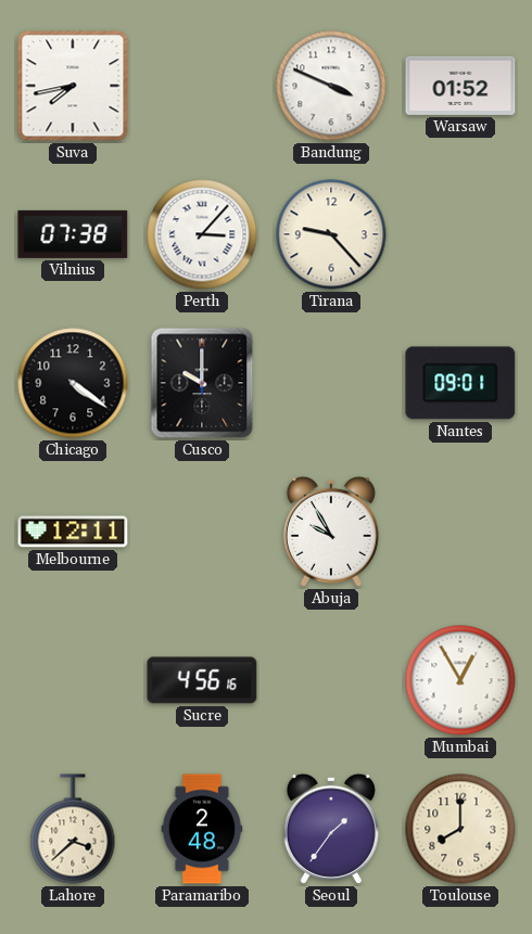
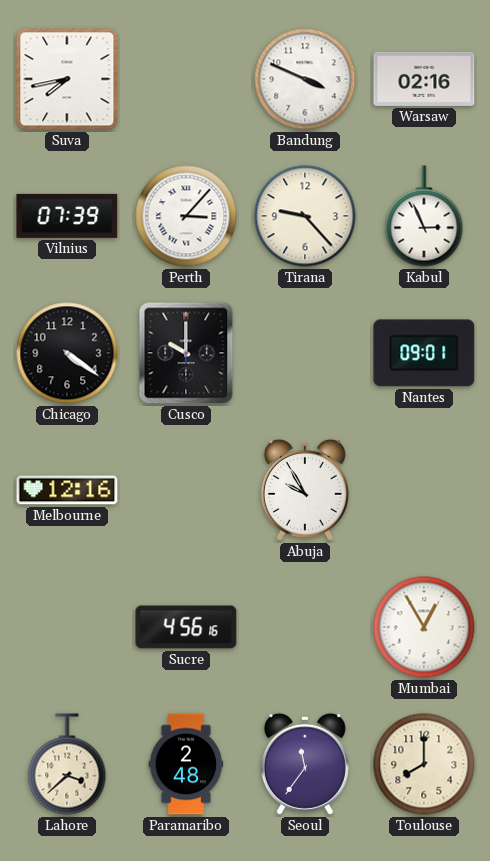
Warsaw: 01:52 -> 02:16
Vilnius: 07:38 -> 07:39
Kabul: none -> 2:56
Melbourne: 12:11 -> 12:16
Seoul: 1:36 -> 11:36
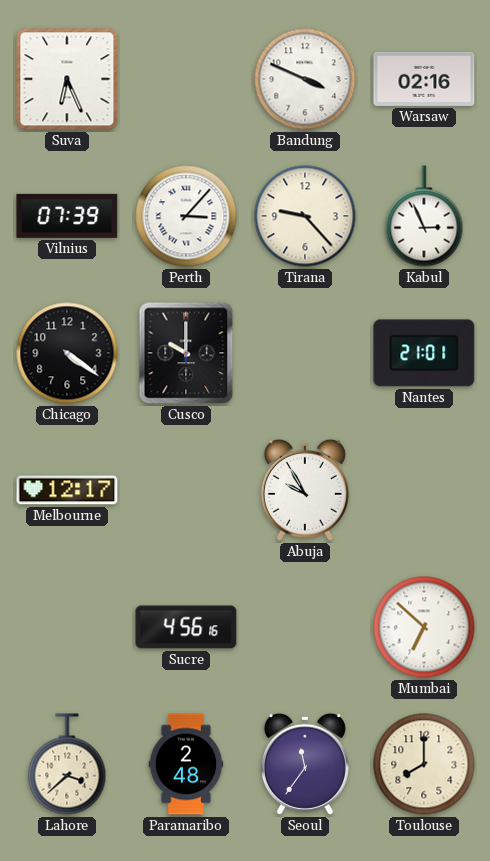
Suva: 7:43 -> 6:26
Nantes: 09:01 -> 21:01
Melbourne: 12:16 -> 12:17
Mumbai: 12:55 -> 6:52
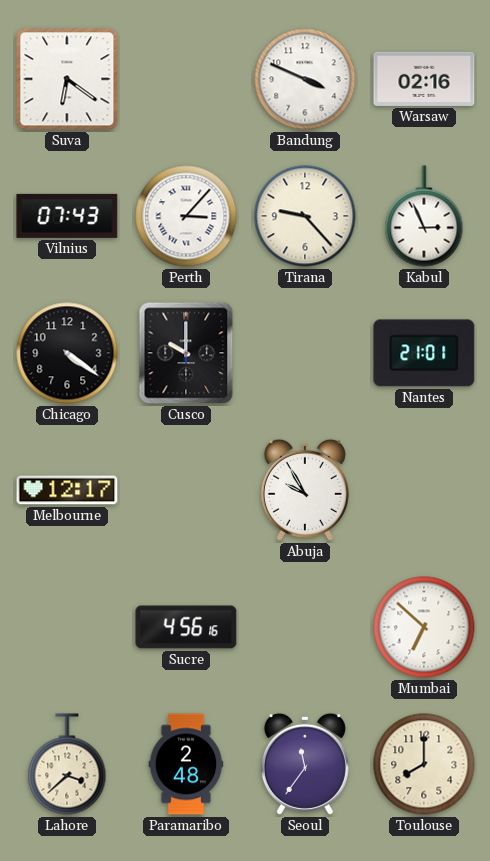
Suva: 6:26 -> 6:21
Vilnius: 07:39 -> 07:43
